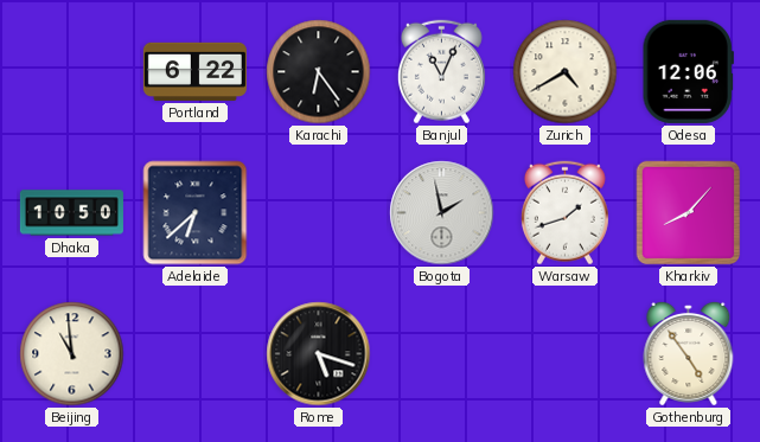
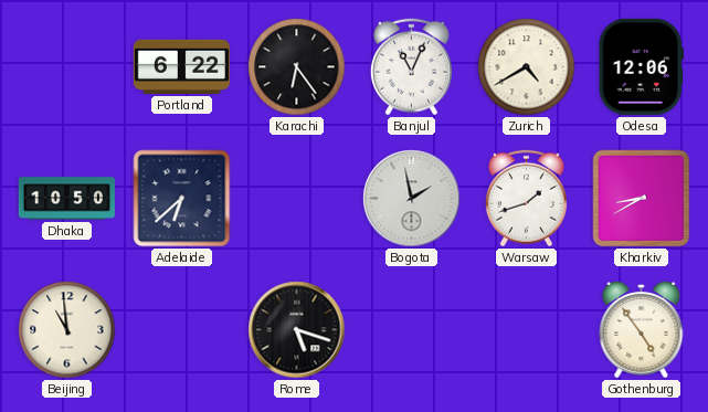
Kharkiv: 8:07 -> 8:40
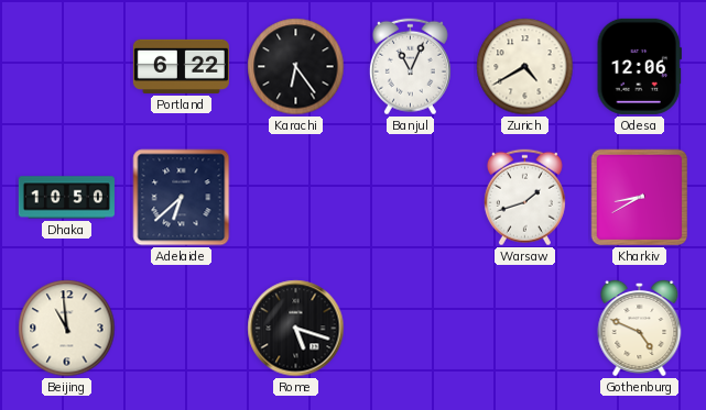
Bogota: 1:58 -> none
Gothenburg: 4:54 -> 4:49
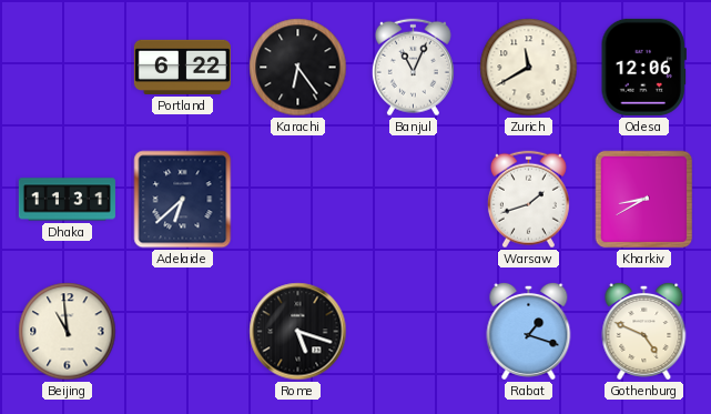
Zurich: 4:40 -> 11:40
Dhaka: 10:50 -> 11:31
Rabat: none -> 1:18
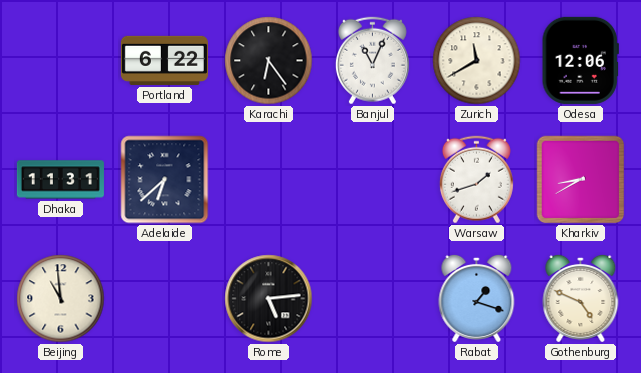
Rome: 5:18 -> 5:14
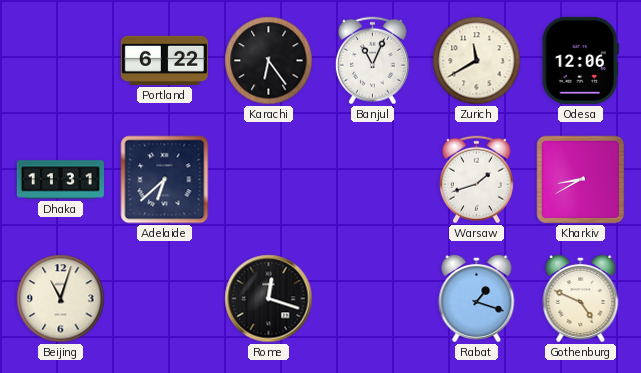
Beijing: 10:59 -> 11:03
Rome: 5:14 -> 12:18
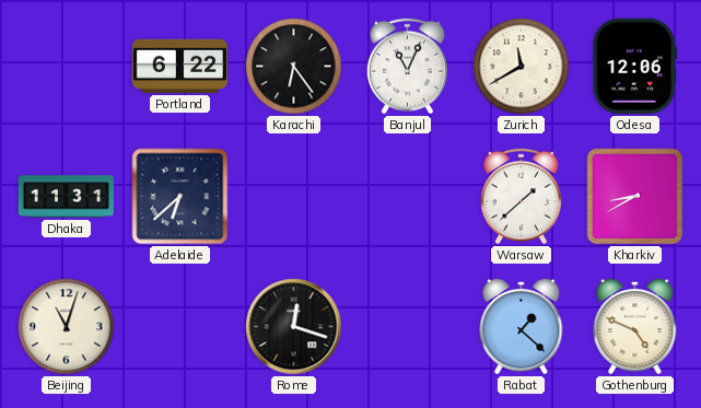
Warsaw: 1:42 -> 1:38
Rabat: 1:18 -> 1:22
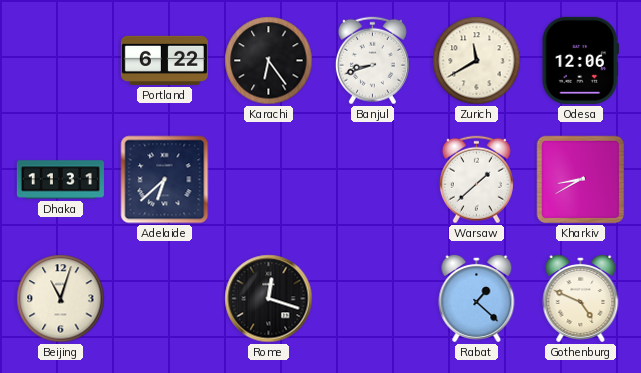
Banjul: 11:04 -> 8:42
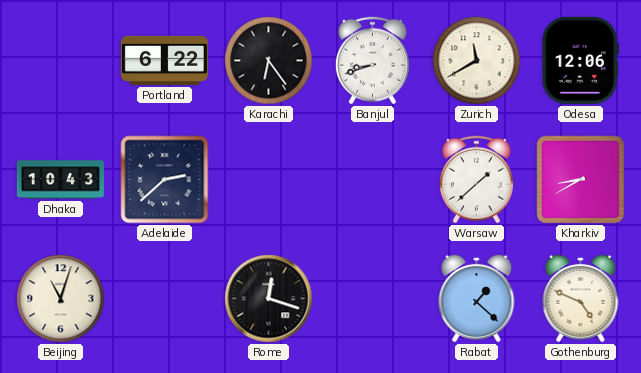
Dhaka: 11:31 -> 10:43
Adelaide: 6:38 -> 2:38
